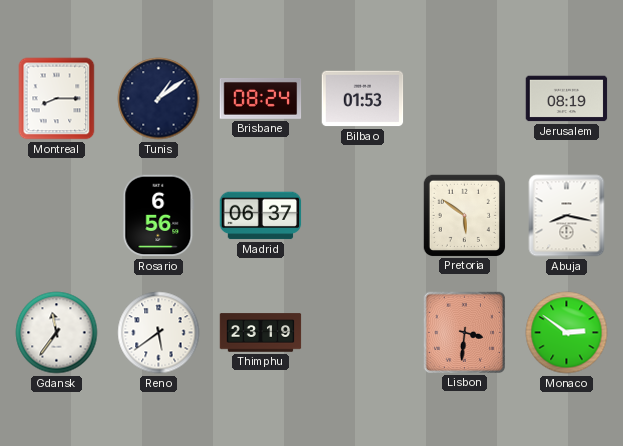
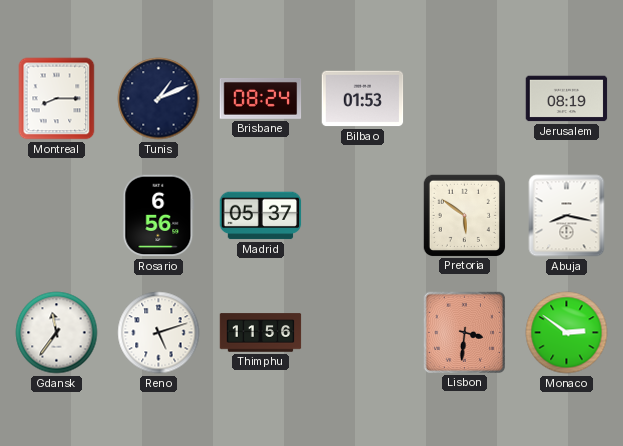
Tunis: 1:09 -> 1:11
Madrid: 06:37 -> 05:37
Reno: 5:39 -> 5:12
Thimphu: 23:19 -> 11:56
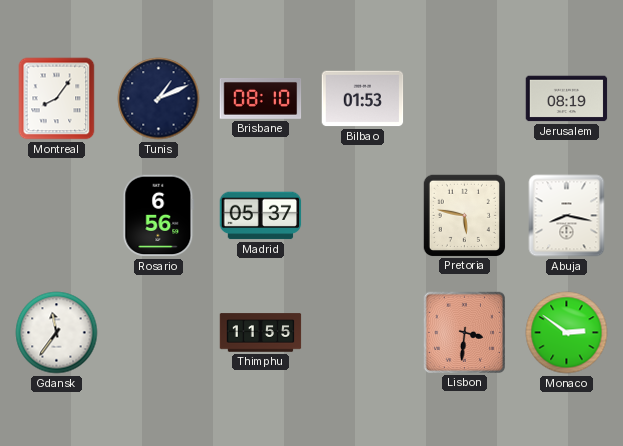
Montreal: 8:15 -> 8:06
Brisbane: 08:24 -> 08:10
Pretoria: 5:51 -> 5:47
Reno: 5:12 -> none
Thimphu: 11:56 -> 11:55
